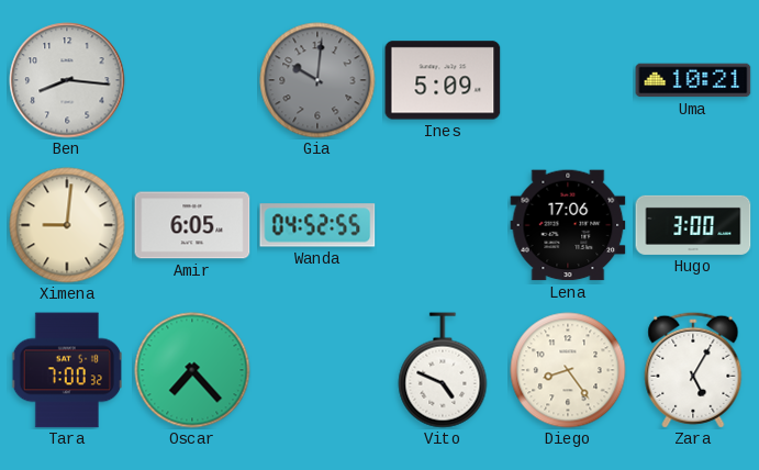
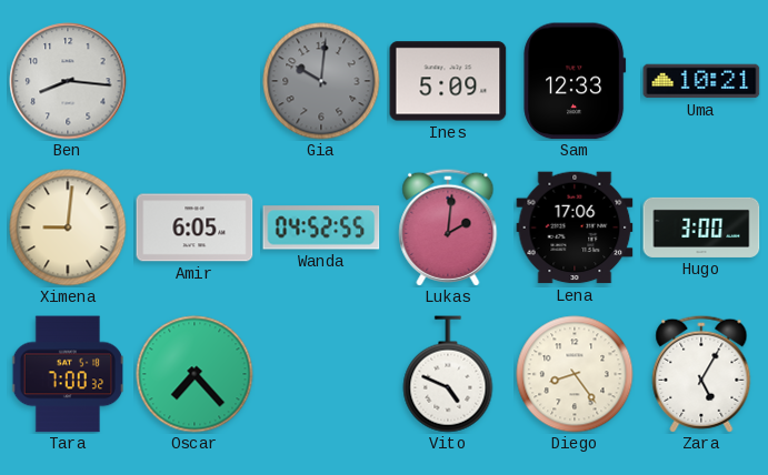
Sam: none -> 12:33
Lukas: none -> 2:01
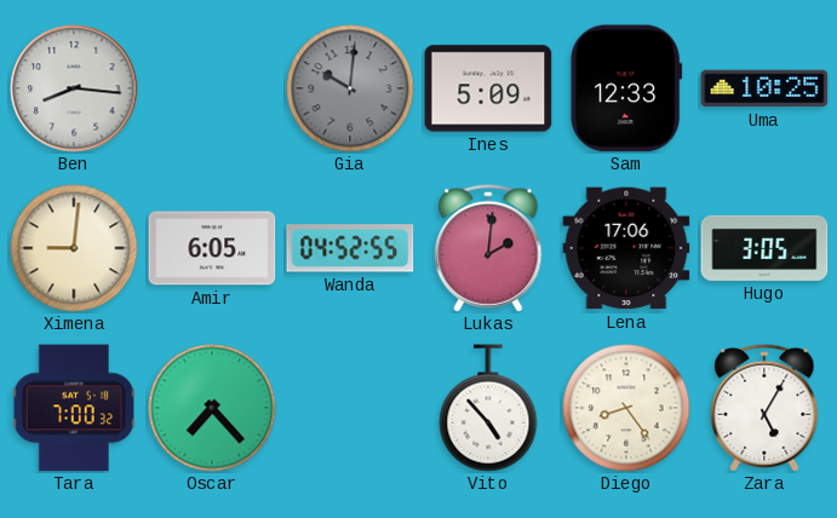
Uma: 10:21 -> 10:25
Hugo: 3:00 -> 3:05
Vito: 4:49 -> 4:53
